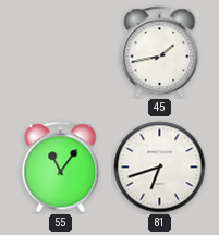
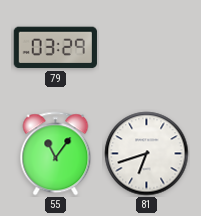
79: none -> 03:29
45: 1:43 -> none
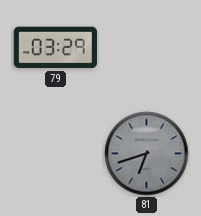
55: 11:06 -> none
81 dial: white -> grey
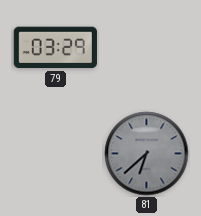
81: 6:42 -> 6:38
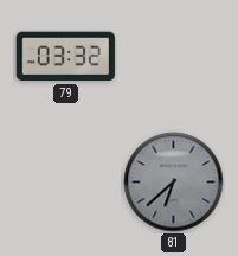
79: 03:29 -> 03:32
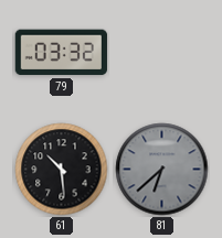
61: none -> 10:29
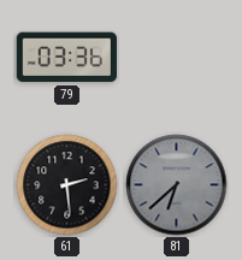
79: 03:32 -> 03:36
61: 10:29 -> 2:29
